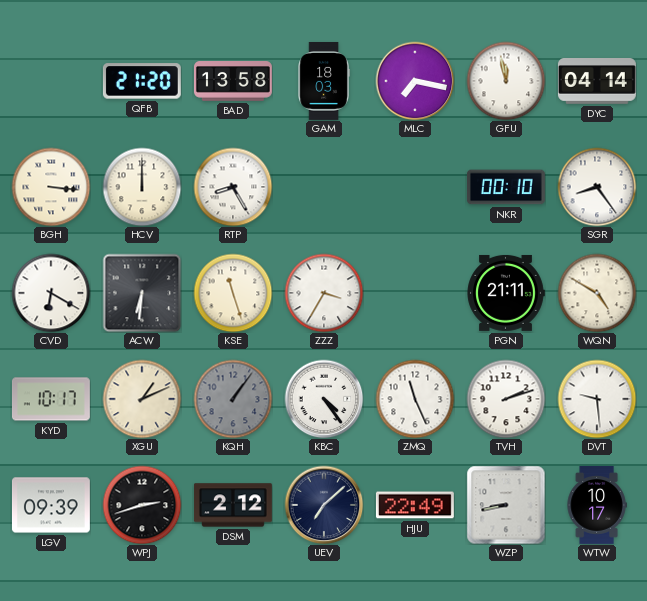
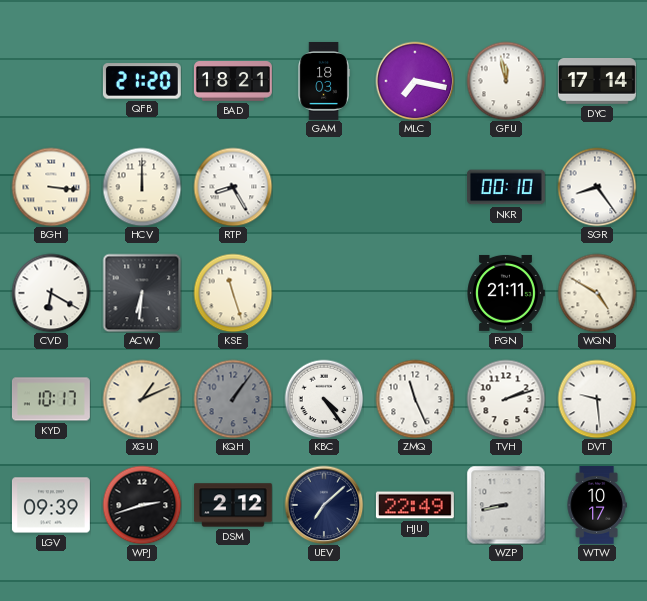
BAD: 13:58 -> 18:21
DYC: 04:14 -> 17:14
ZZZ: 3:35 -> none
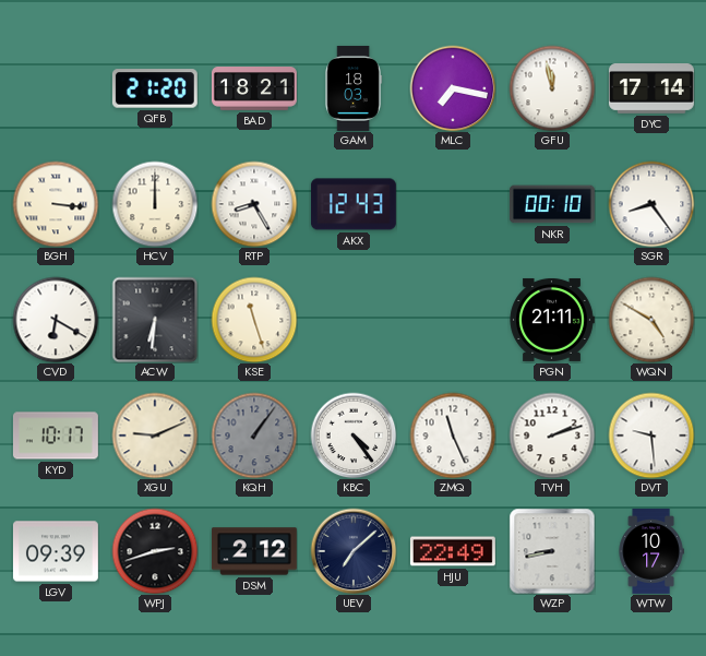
AKX: none -> 12:43
XGU: 1:11 -> 9:11
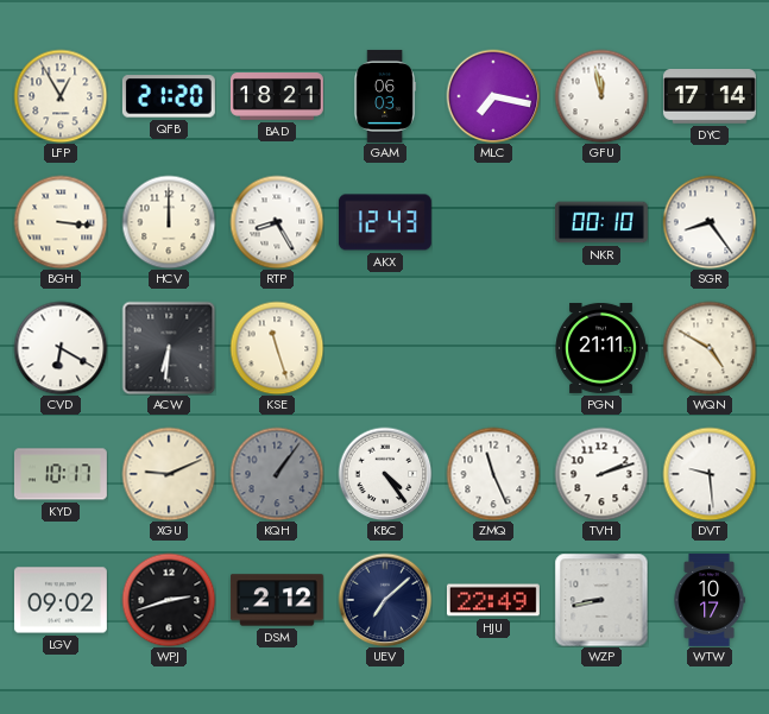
LFP: none -> 12:55
GAM: 18:03 -> 06:03
LGV: 09:39 -> 09:02
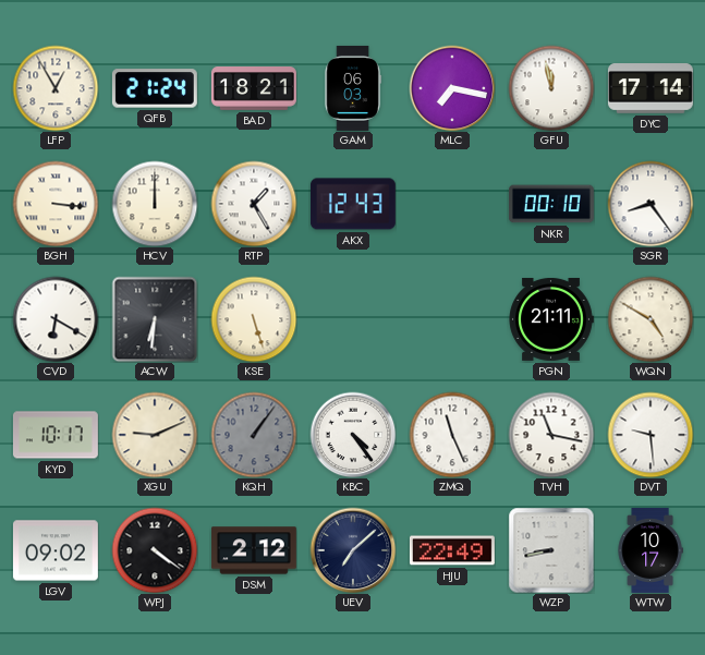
QFB: 21:20 -> 21:24
RTP: 8:25 -> 1:25
KSE: 11:27 -> 5:27
TVH: 2:12 -> 11:17
WPJ: 2:42 -> 4:21
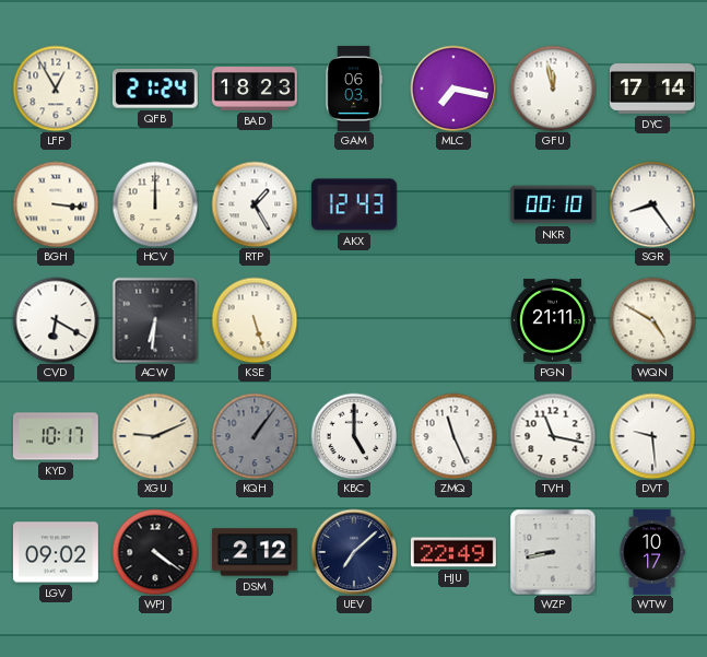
BAD: 18:21 -> 18:23
KBC: 4:24 -> 5:00
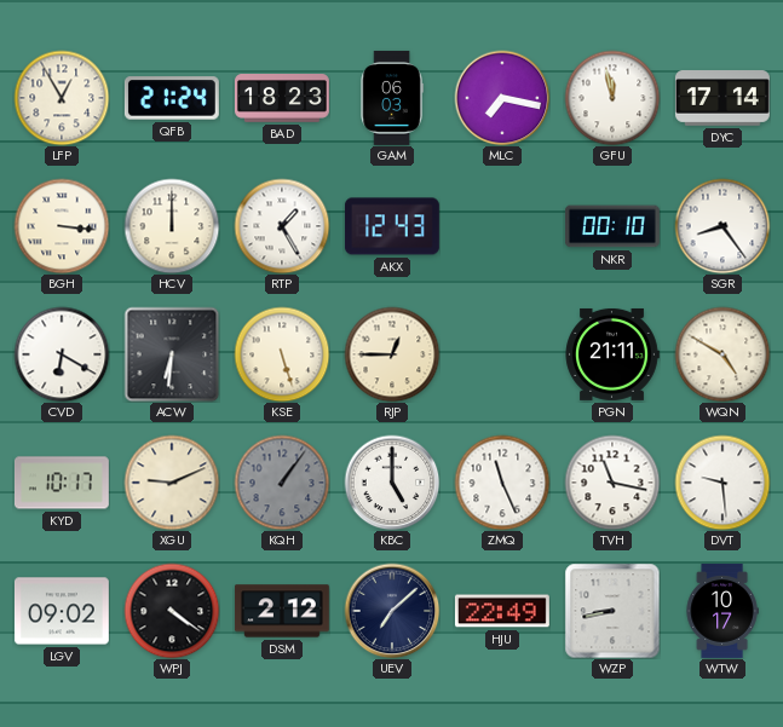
RJP: none -> 12:45
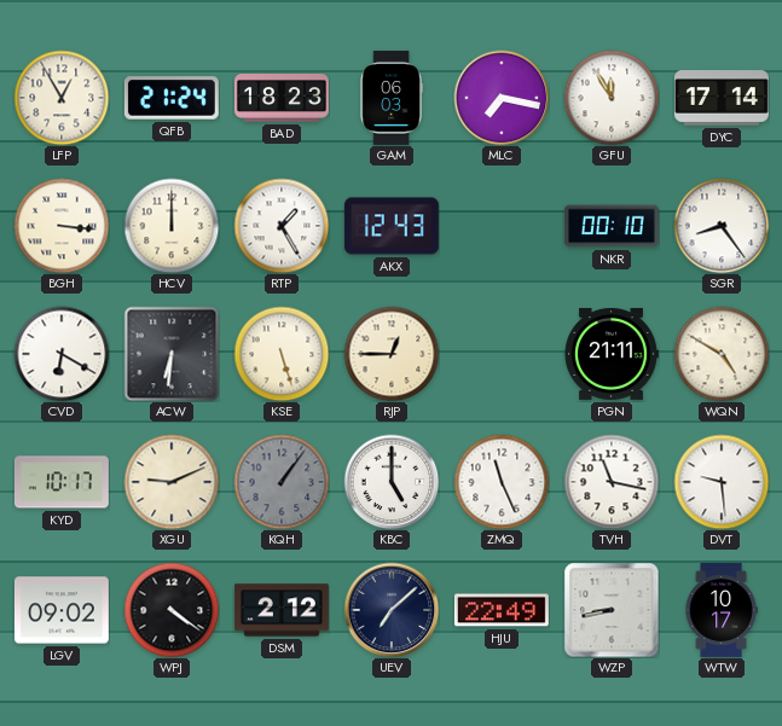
GFU: 11:58 -> 11:55
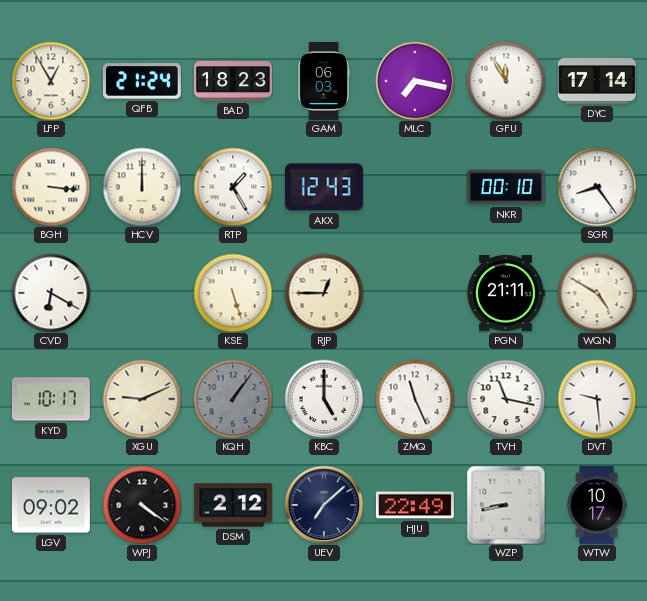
ACW: 6:31 -> none
